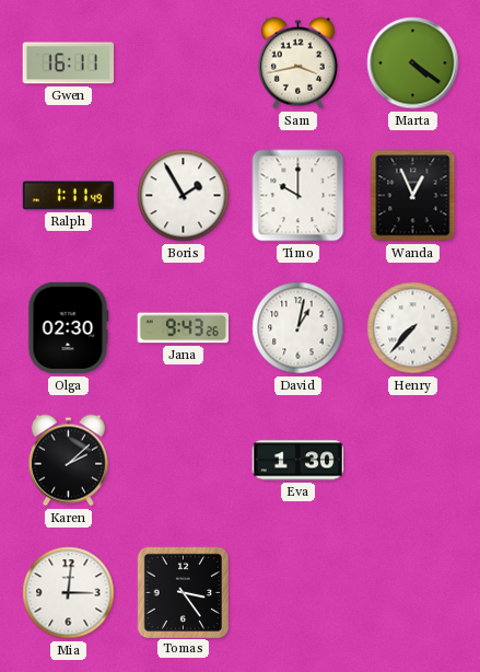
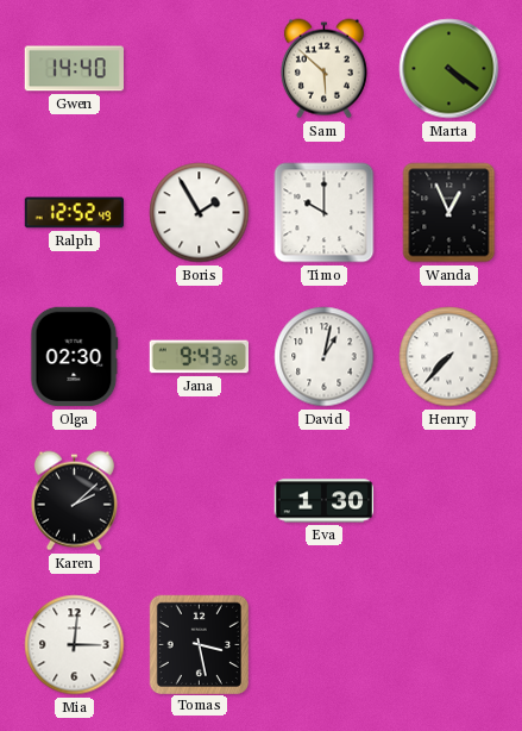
Gwen: 16:11 -> 14:40
Sam: 3:43 -> 5:52
Ralph: 1:11 -> 12:52
Tomas: 3:24 -> 3:28
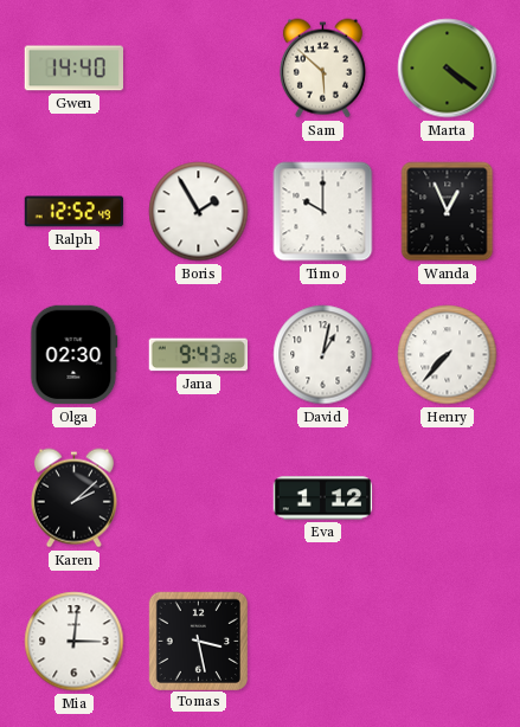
Eva: 1:30 -> 1:12
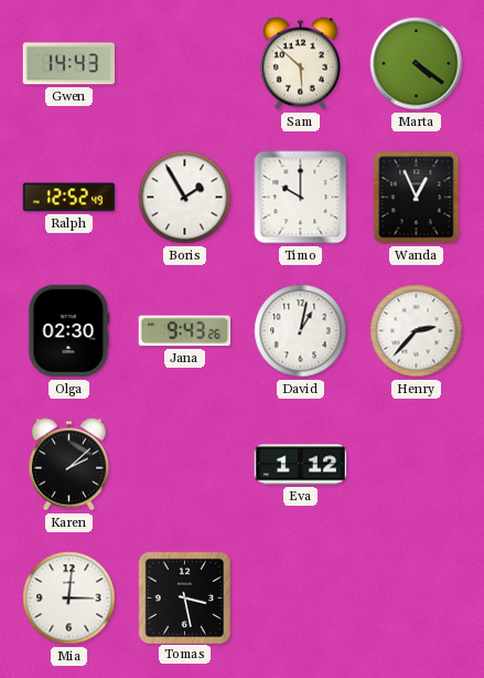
Gwen: 14:40 -> 14:43
Henry: 7:37 -> 2:37
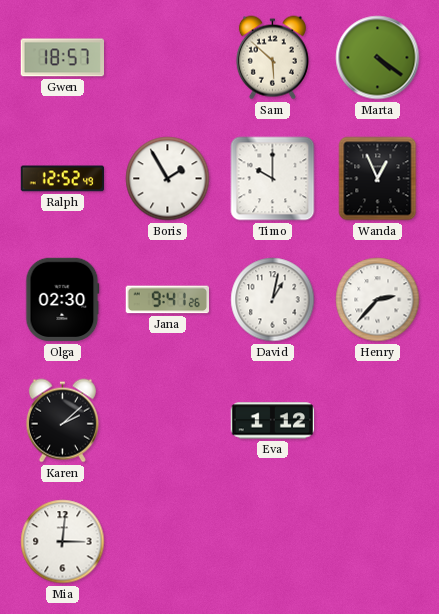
Gwen: 14:43 -> 18:57
Jana: 9:43 -> 9:41
Tomas: 3:28 -> none
